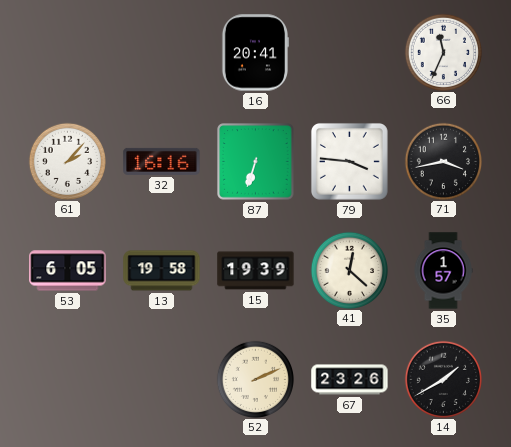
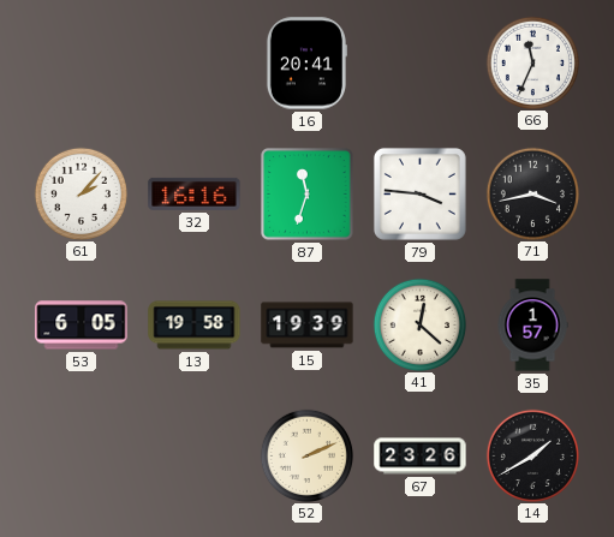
87: 6:33 -> 11:33
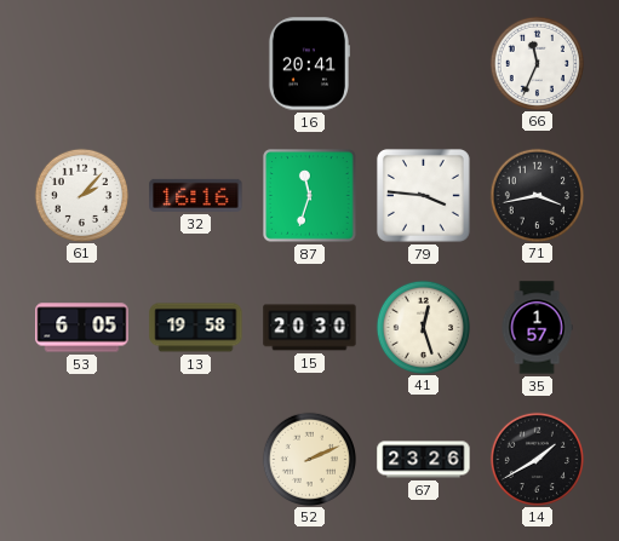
15: 19:39 -> 20:30
41: 12:22 -> 12:27
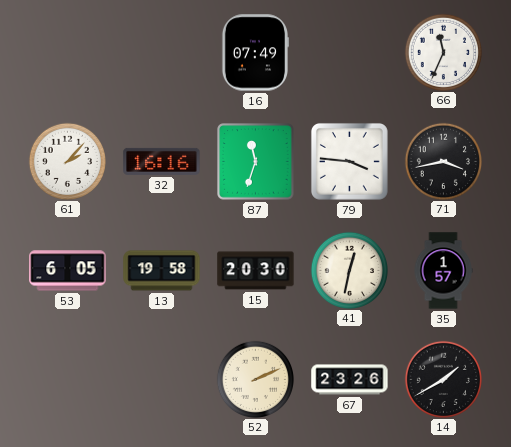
16: 20:41 -> 07:49
41: 12:27 -> 12:32
